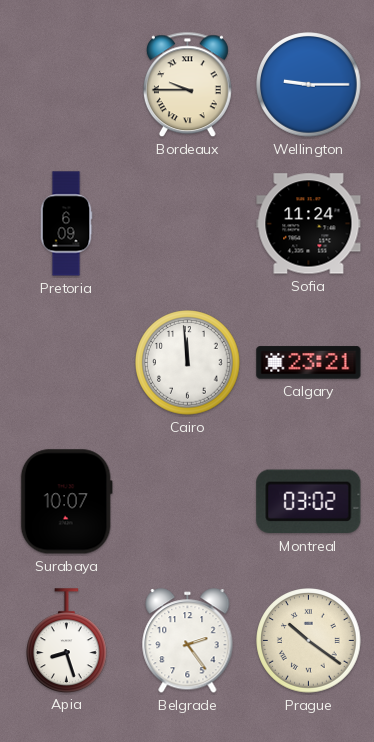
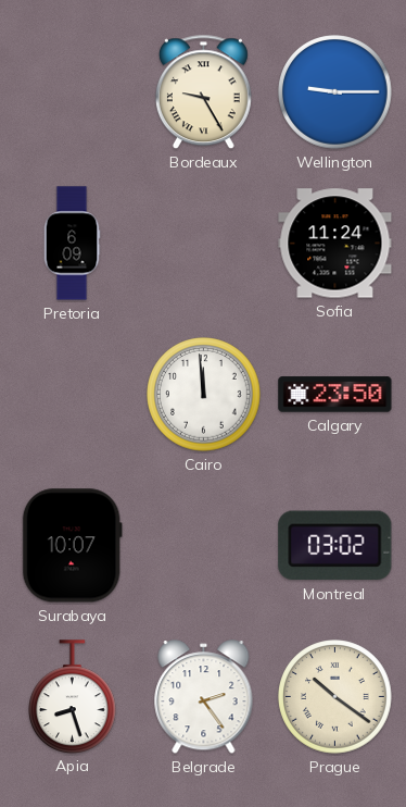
Bordeaux: 9:45 -> 9:25
Calgary: 23:21 -> 23:50
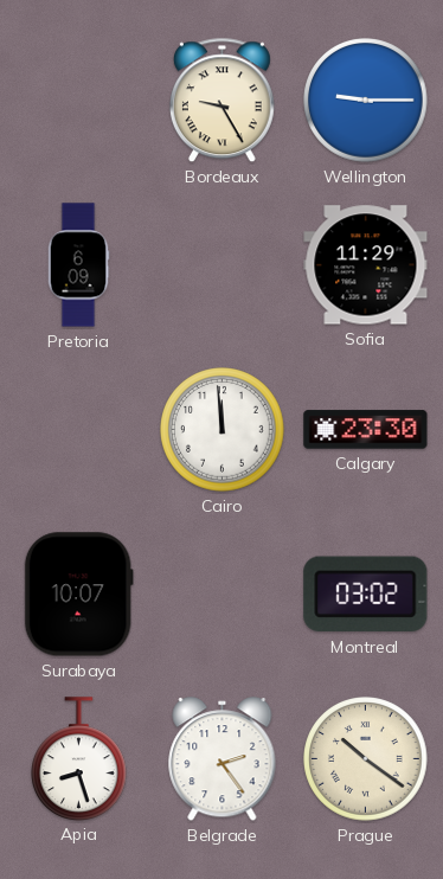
Sofia: 11:24 -> 11:29
Calgary: 23:50 -> 23:30
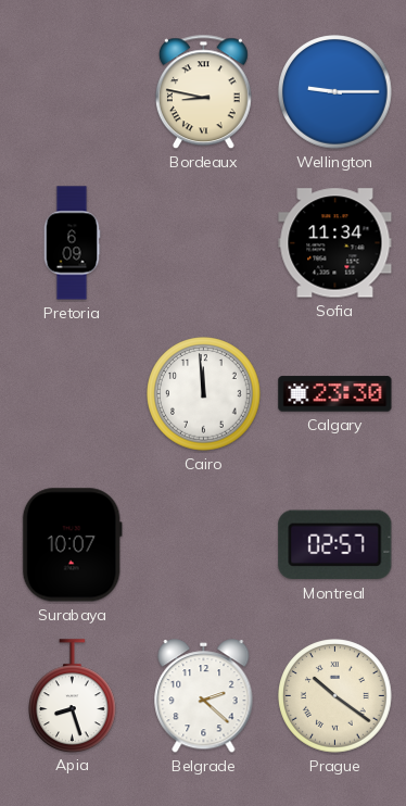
Bordeaux: 9:25 -> 8:47
Sofia: 11:29 -> 11:34
Montreal: 03:02 -> 02:57
Belgrade: 2:24 -> 2:22
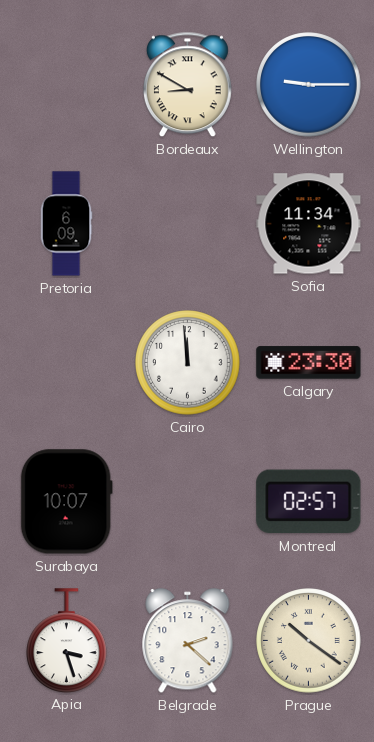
Bordeaux: 8:47 -> 8:50
Apia: 8:27 -> 3:27
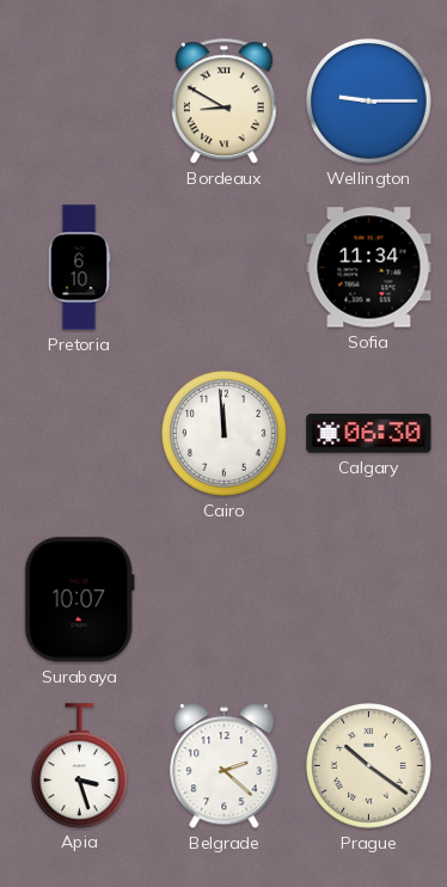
Pretoria: 6:09 -> 6:10
Calgary: 23:30 -> 06:30
Montreal: 02:57 -> none
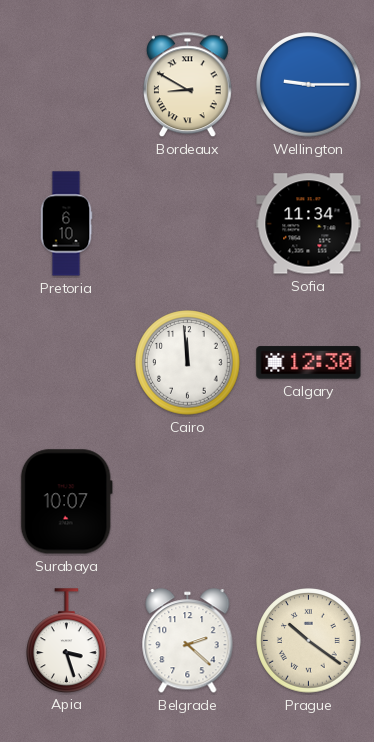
Calgary: 06:30 -> 12:30
